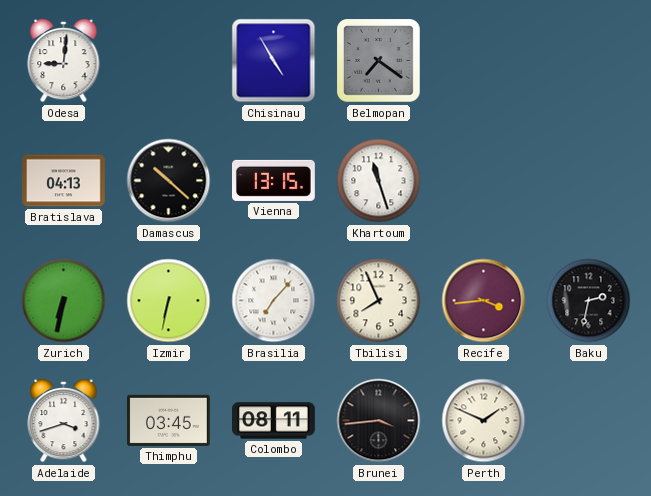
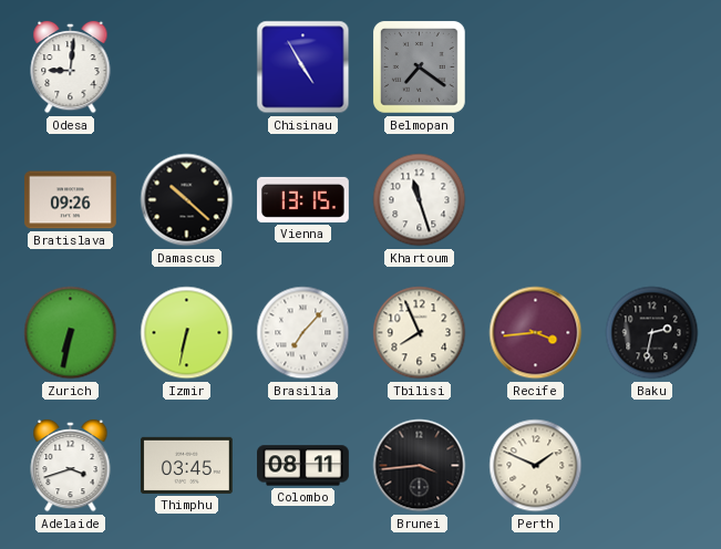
Bratislava: 04:13 -> 09:26
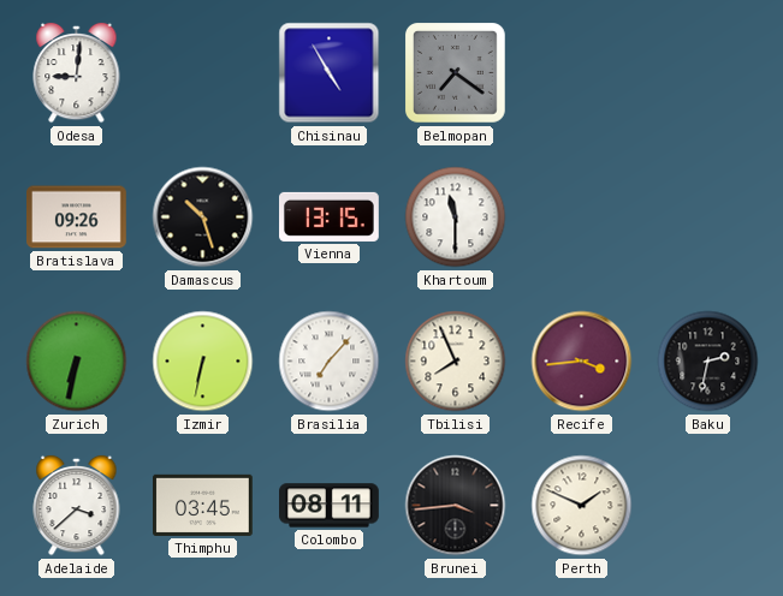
Damascus: 10:22 -> 10:27
Khartoum: 11:27 -> 11:30
Adelaide: 3:42 -> 3:38
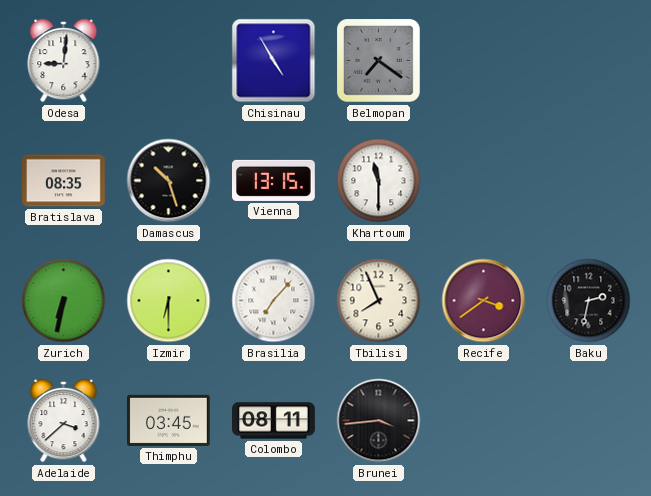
Bratislava: 09:26 -> 08:35
Izmir: 6:32 -> 6:30
Recife: 3:44 -> 3:39
Perth: 1:49 -> none
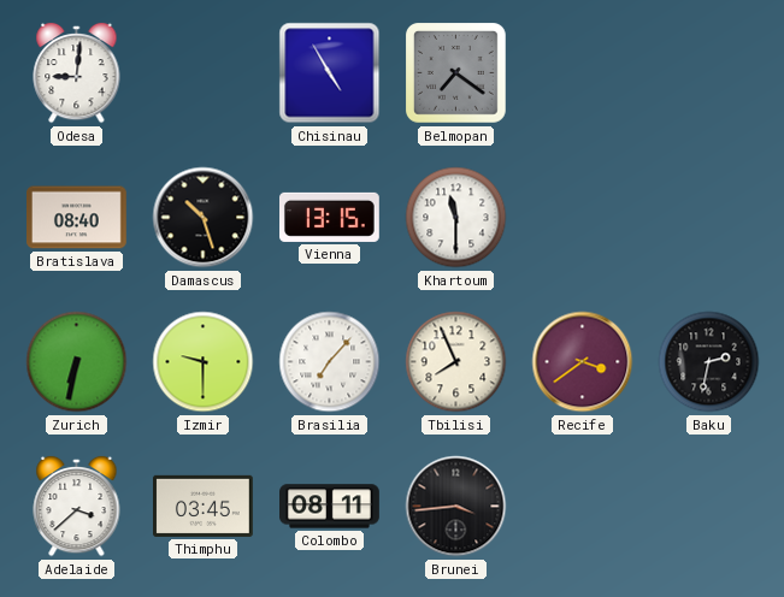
Bratislava: 08:35 -> 08:40
Izmir: 6:30 -> 9:30
